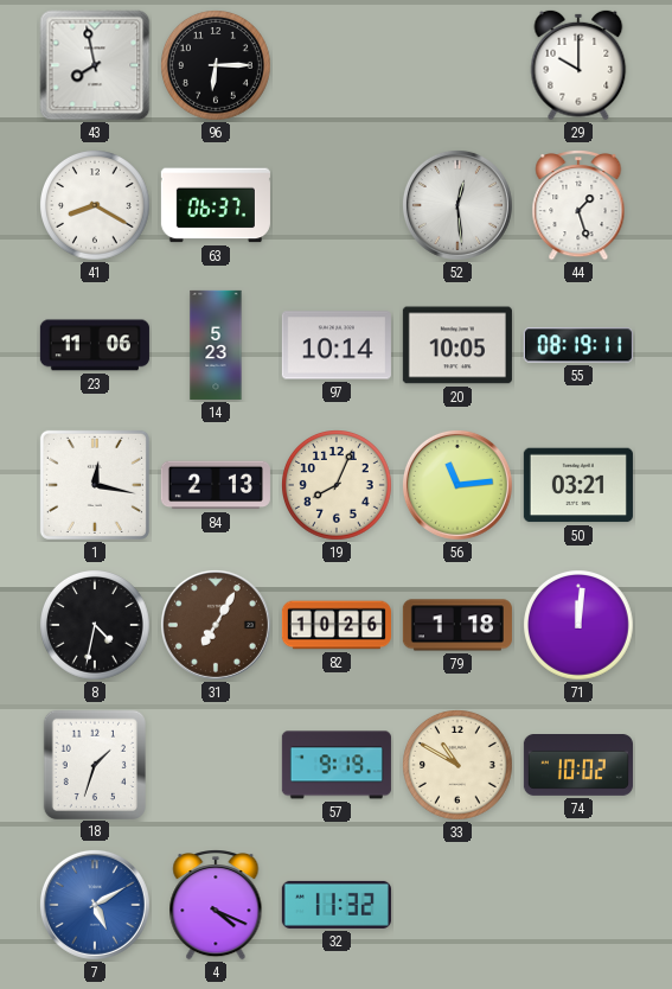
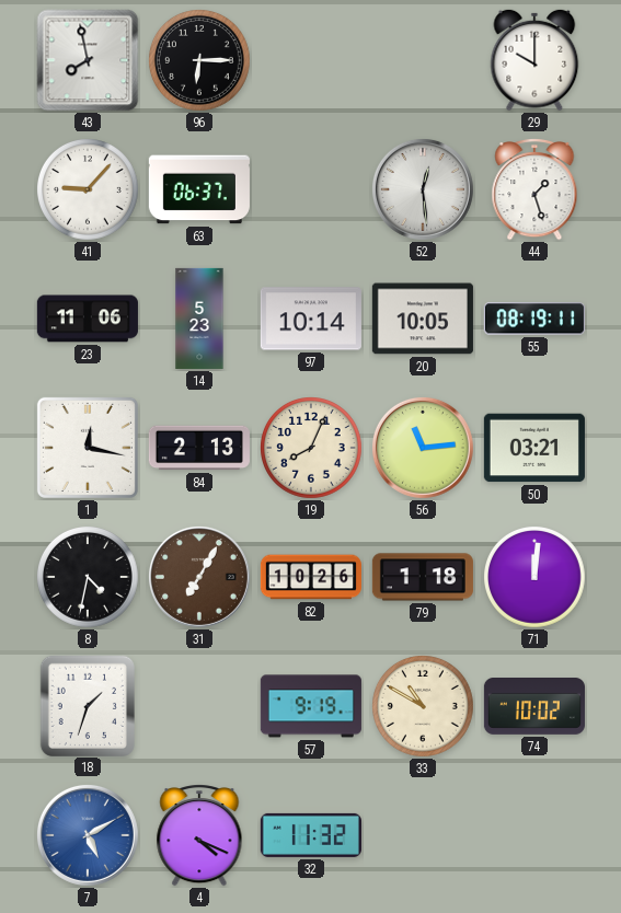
41: 8:20 -> 9:07
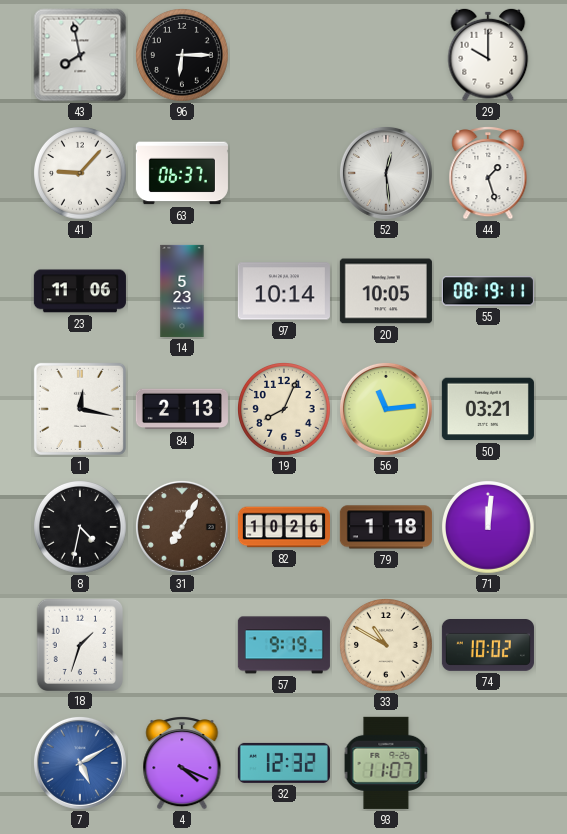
32: 11:32 -> 12:32
93: none -> 11:07
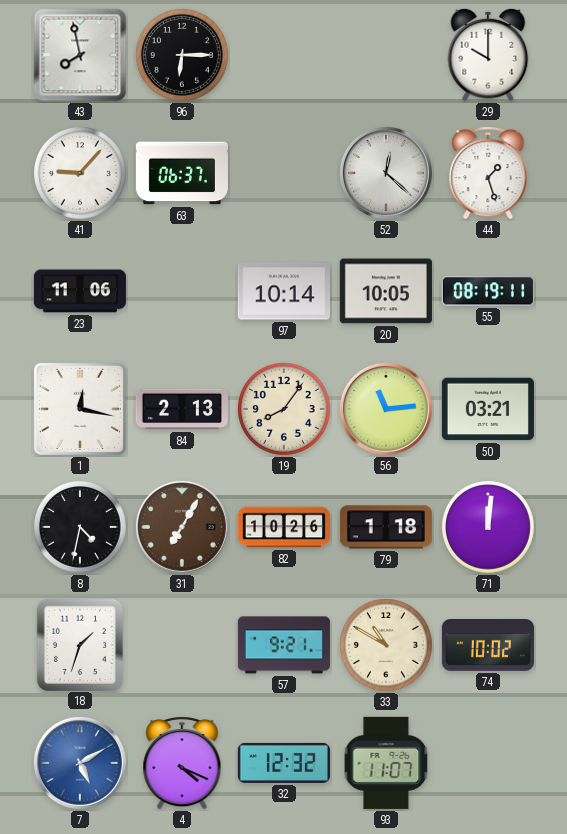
52: 12:29 -> 12:22
14: 5:23 -> none
19: 8:04 -> 8:06
57: 9:19 -> 9:21
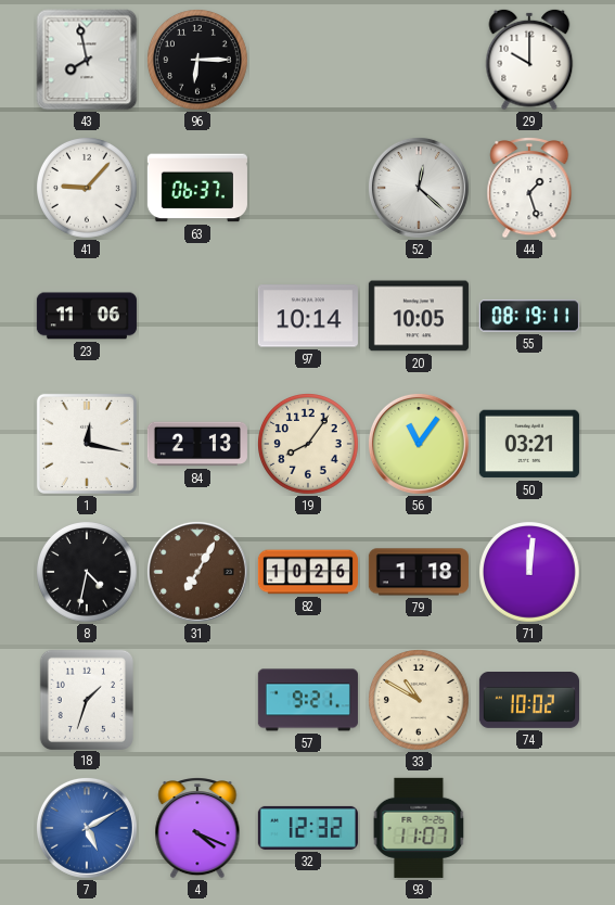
56: 11:14 -> 11:06
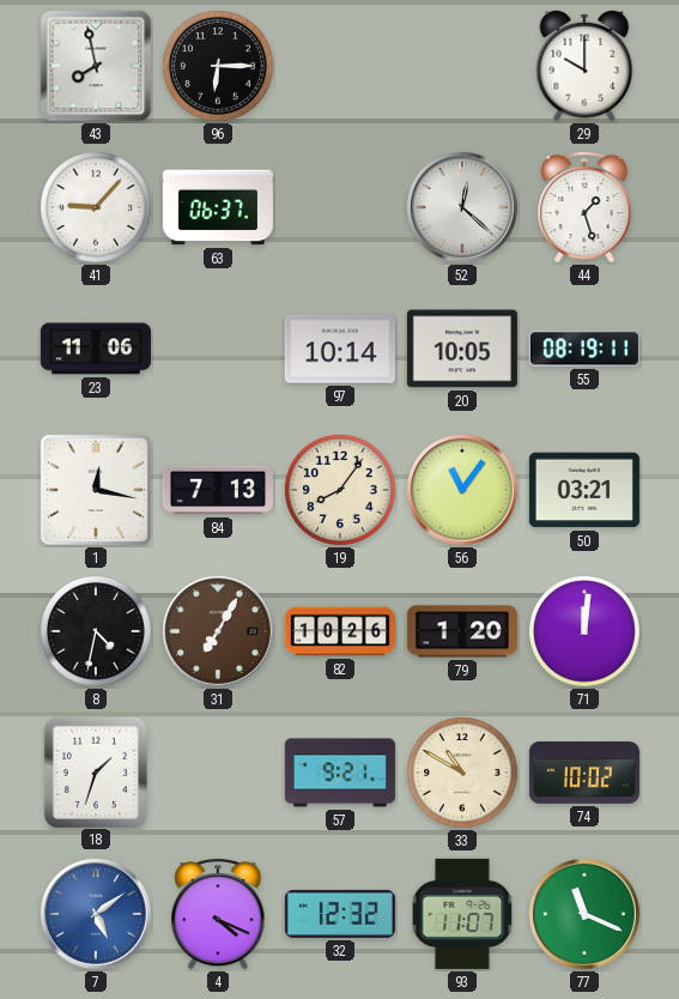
84: 2:13 -> 7:13
79: 1:18 -> 1:20
7: 5:10 -> 5:09
77: none -> 11:19
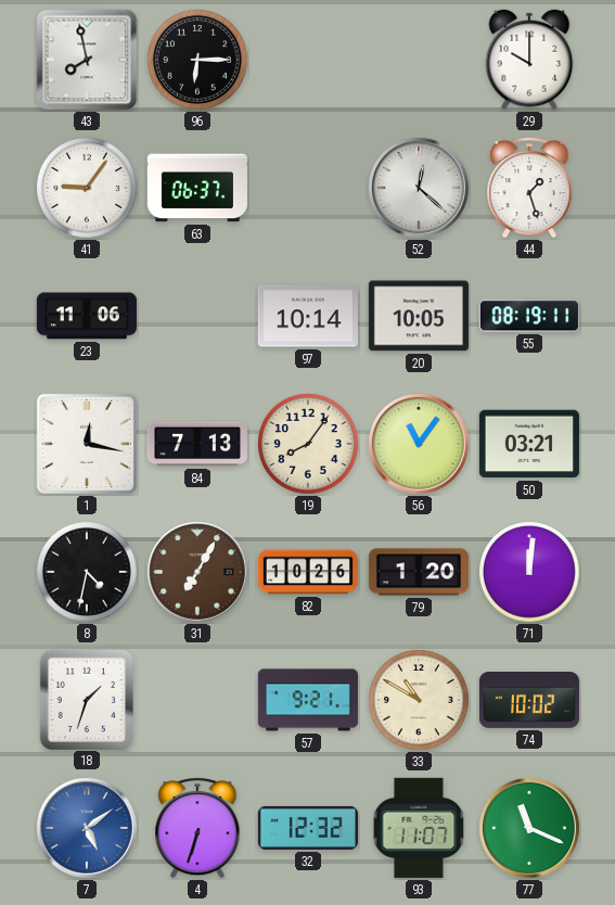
41: 9:07 -> 9:06
4: 4:19 -> 6:33
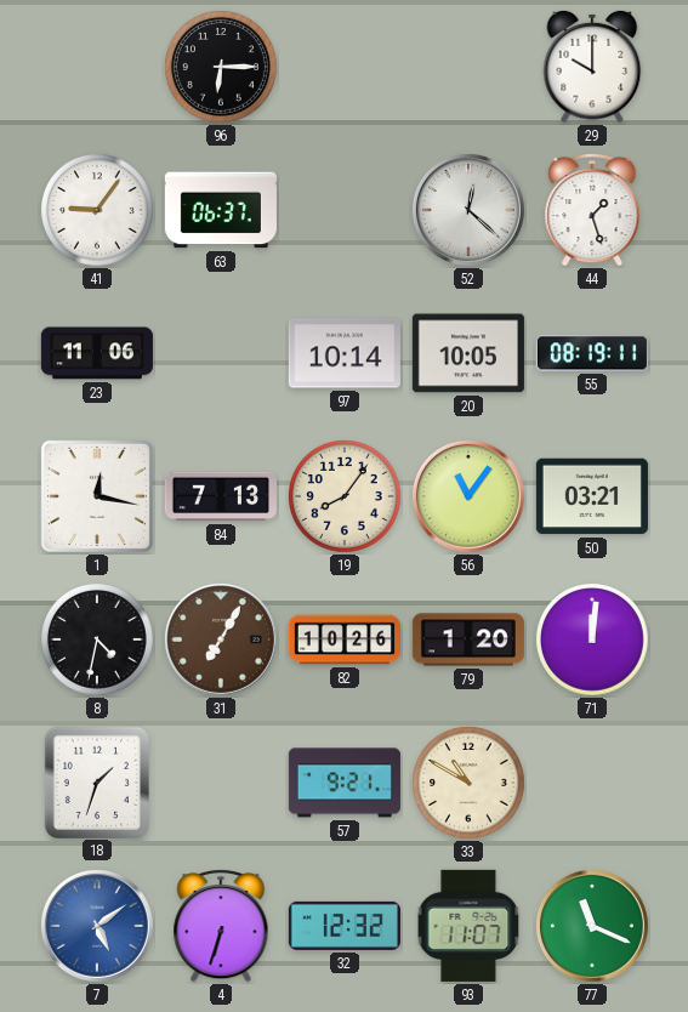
43: 7:58 -> none
74: 10:02 -> none
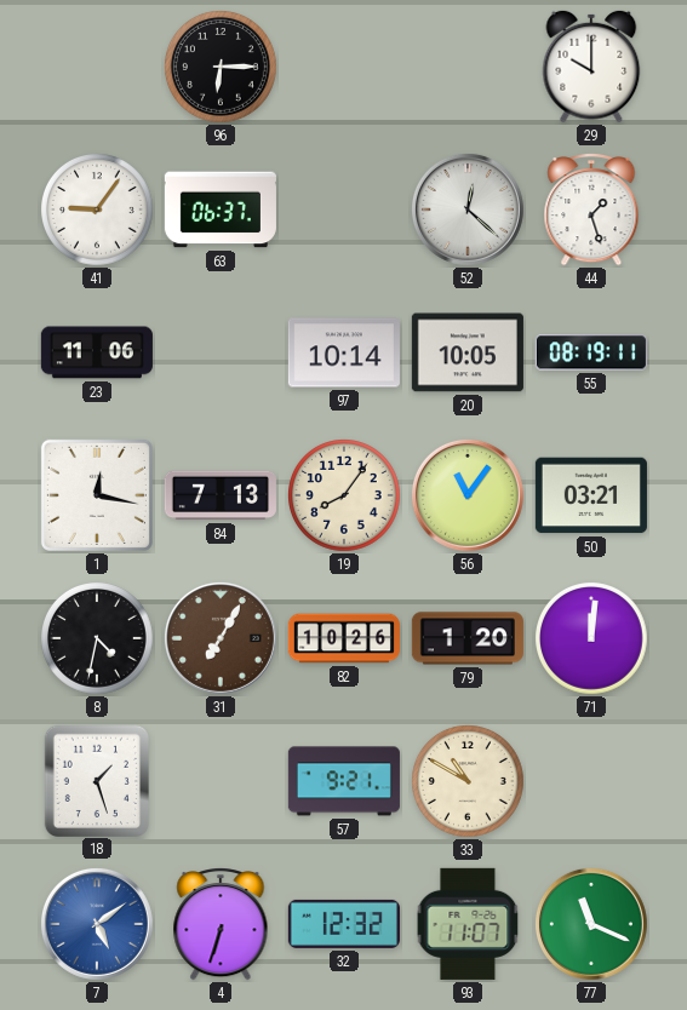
18: 1:33 -> 1:27
